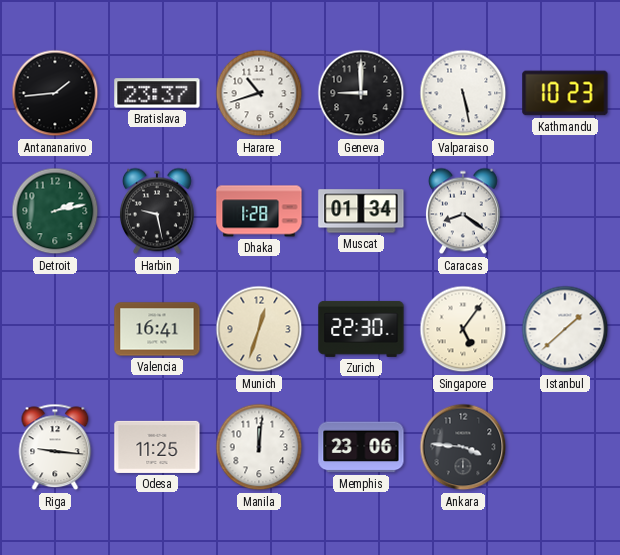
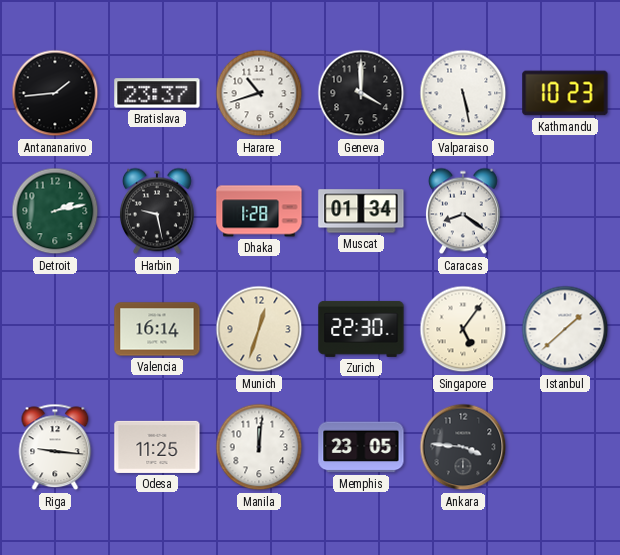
Geneva: 9:00 -> 4:00
Valencia: 16:41 -> 16:14
Memphis: 23:06 -> 23:05
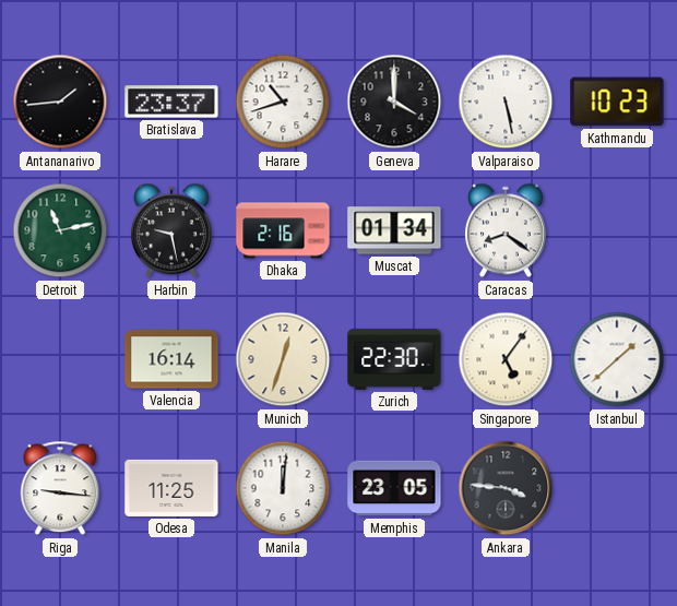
Detroit: 2:13 -> 11:13
Dhaka: 1:28 -> 2:16
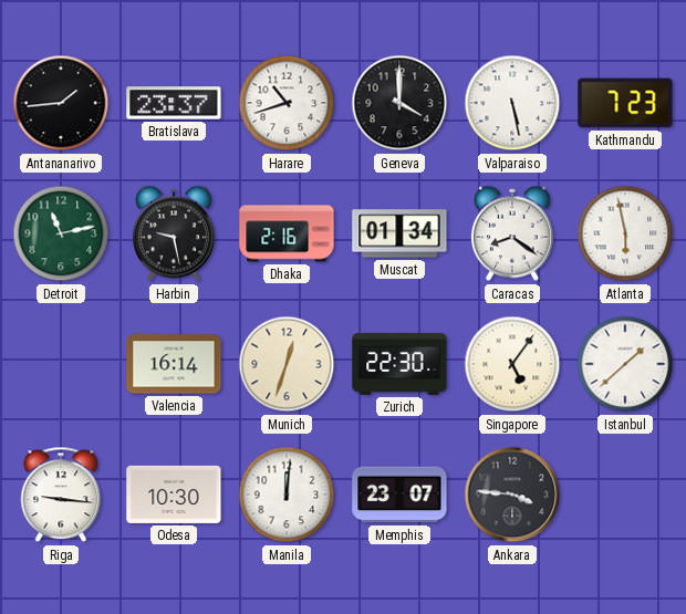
Kathmandu: 10:23 -> 7:23
Atlanta: none -> 5:58
Odesa: 11:25 -> 10:30
Memphis: 23:05 -> 23:07
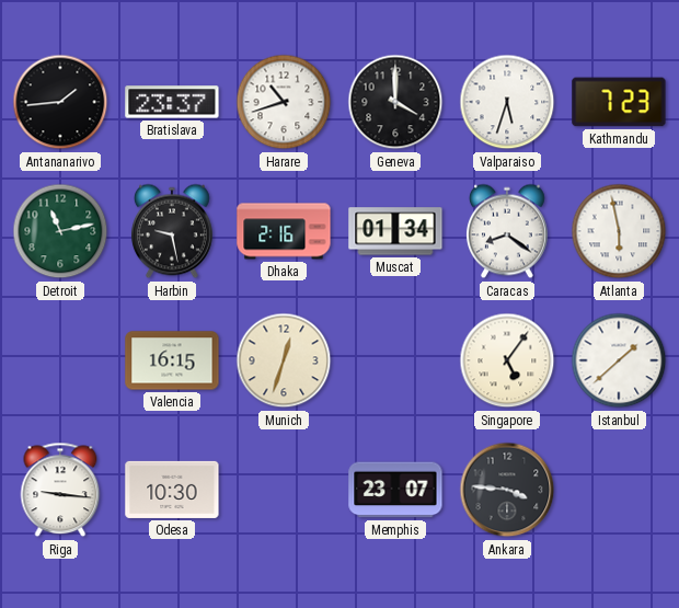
Valparaiso: 5:28 -> 5:33
Valencia: 16:14 -> 16:15
Zurich: 22:30 -> none
Manila: 12:01 -> none
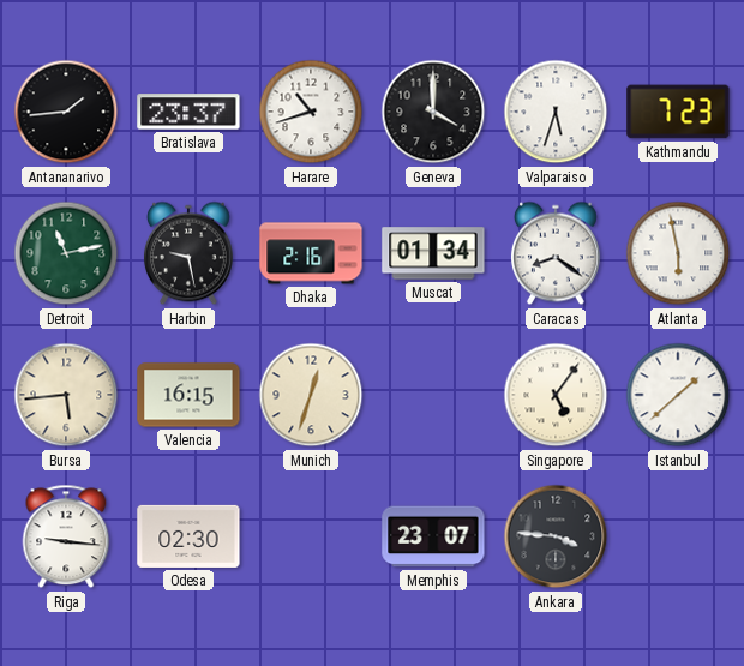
Bursa: none -> 5:44
Odesa: 10:30 -> 02:30
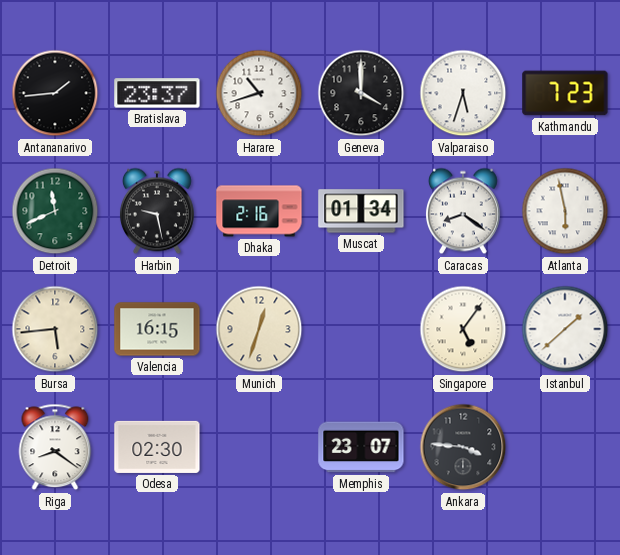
Detroit: 11:13 -> 11:41
Riga: 9:16 -> 8:21
